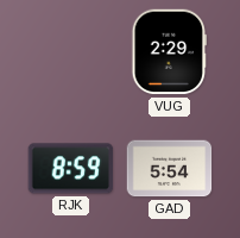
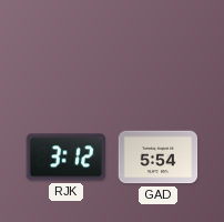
VUG: 2:29 -> none
RJK: 8:59 -> 3:12
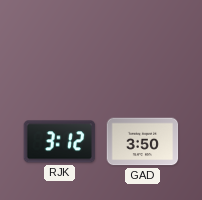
GAD: 5:54 -> 3:50
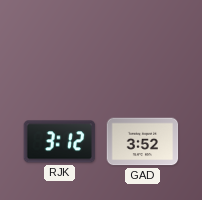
GAD: 3:50 -> 3:52
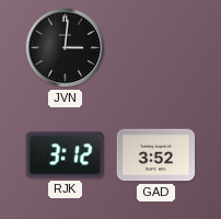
JVN: none -> 3:01
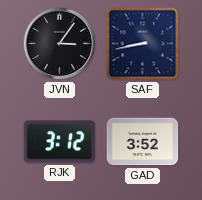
JVN: 3:01 -> 3:06
SAF: none -> 8:43
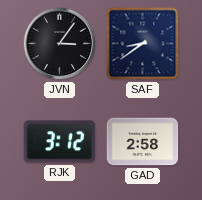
SAF: 8:43 -> 8:39
GAD: 3:52 -> 2:58
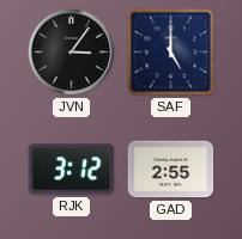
SAF: 8:39 -> 5:00
GAD: 2:58 -> 2:55
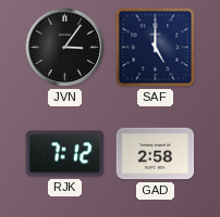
RJK: 3:12 -> 7:12
GAD: 2:55 -> 2:58
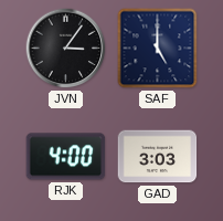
RJK: 7:12 -> 4:00
GAD: 2:58 -> 3:03
